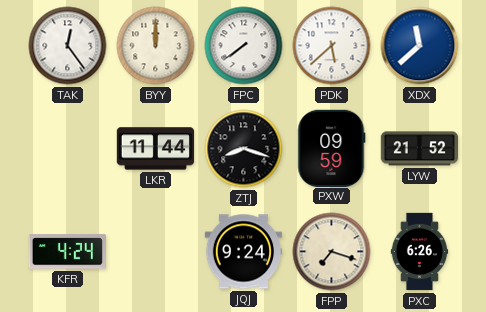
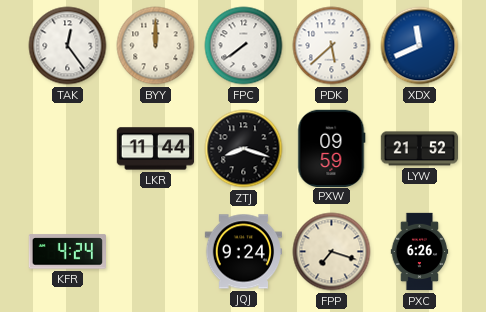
XDX: 11:38 -> 11:41
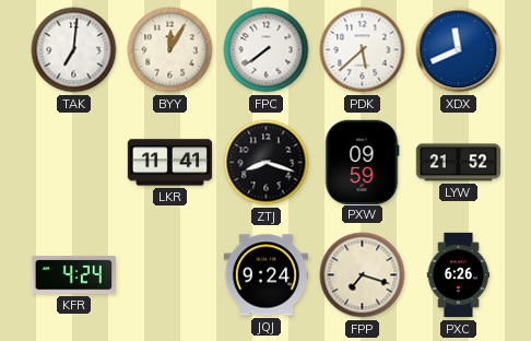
TAK: 12:24 -> 7:01
BYY: 12:00 -> 12:05
LKR: 11:44 -> 11:41
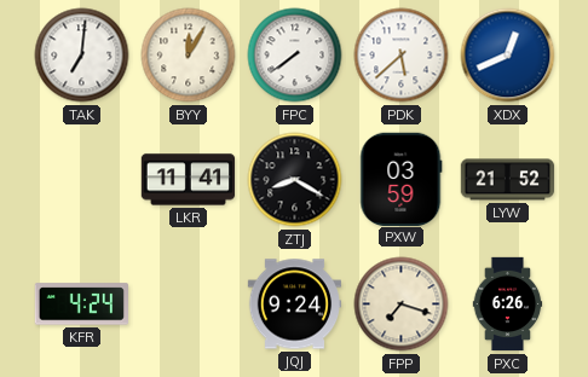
XDX: 11:41 -> 12:41
ZTJ: 8:18 -> 8:20
PXW: 09:59 -> 03:59
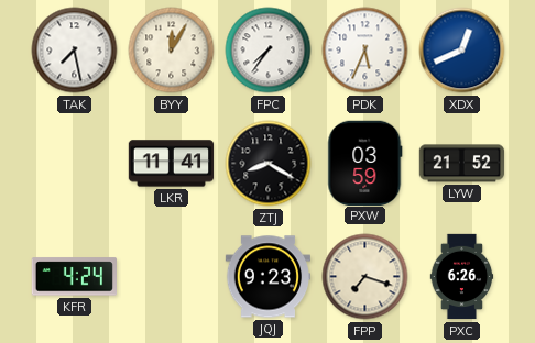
TAK: 7:01 -> 7:28
FPC: 7:39 -> 7:36
PDK: 5:38 -> 5:34
JQJ: 9:24 -> 9:23
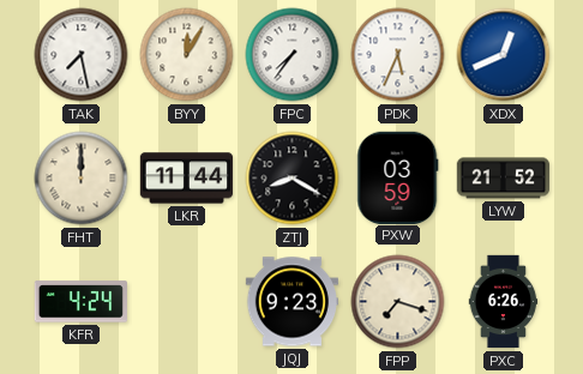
FHT: none -> 12:00
LKR: 11:41 -> 11:44
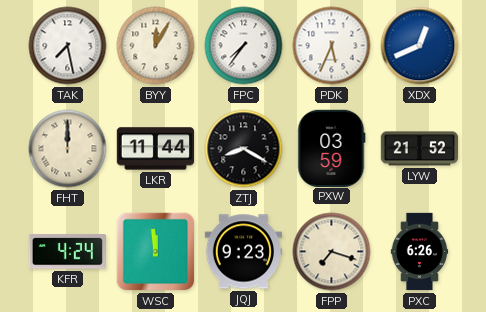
WSC: none -> 11:59
